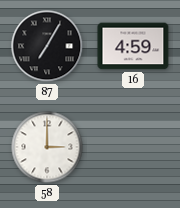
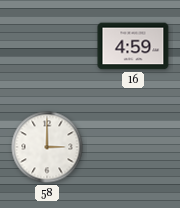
87: 7:05 -> none
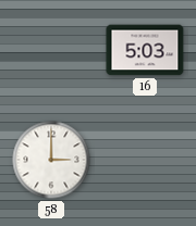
16: 4:59 -> 5:03
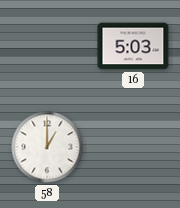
58: 3:00 -> 1:00
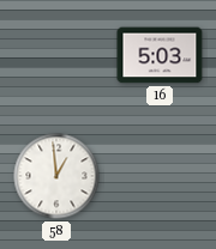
58: 1:00 -> 12:59
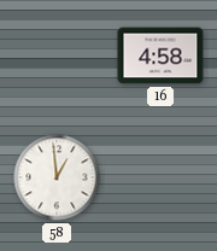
16: 5:03 -> 4:58
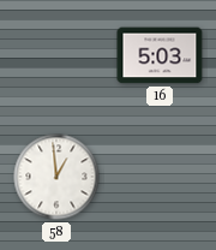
16: 4:58 -> 5:03
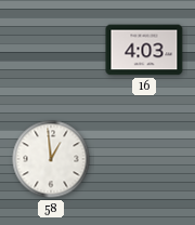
16: 5:03 -> 4:03
